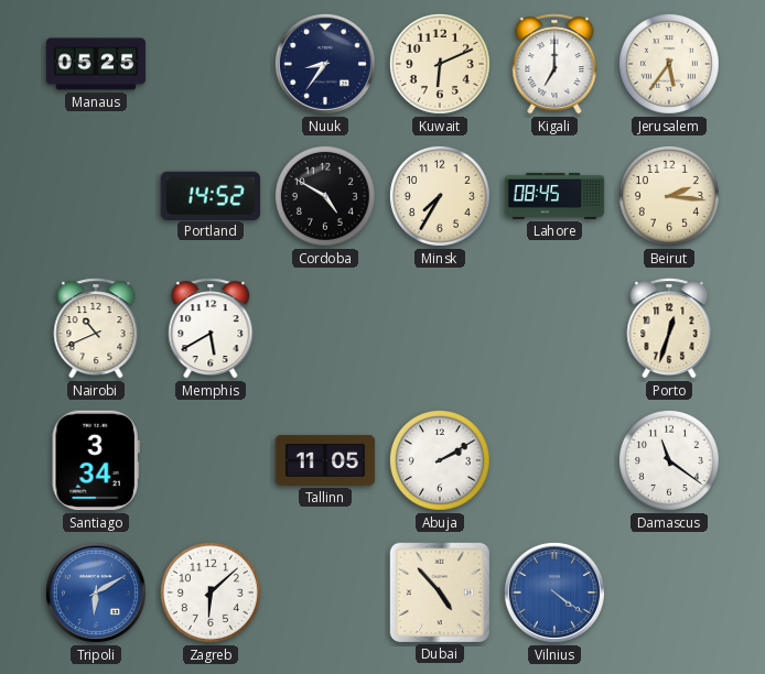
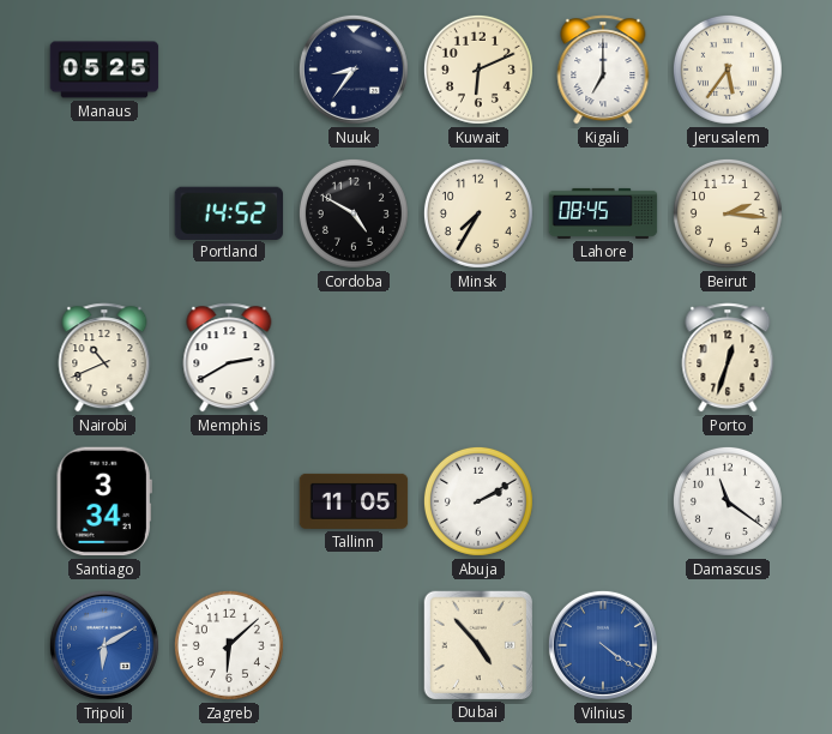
Memphis: 5:40 -> 2:40
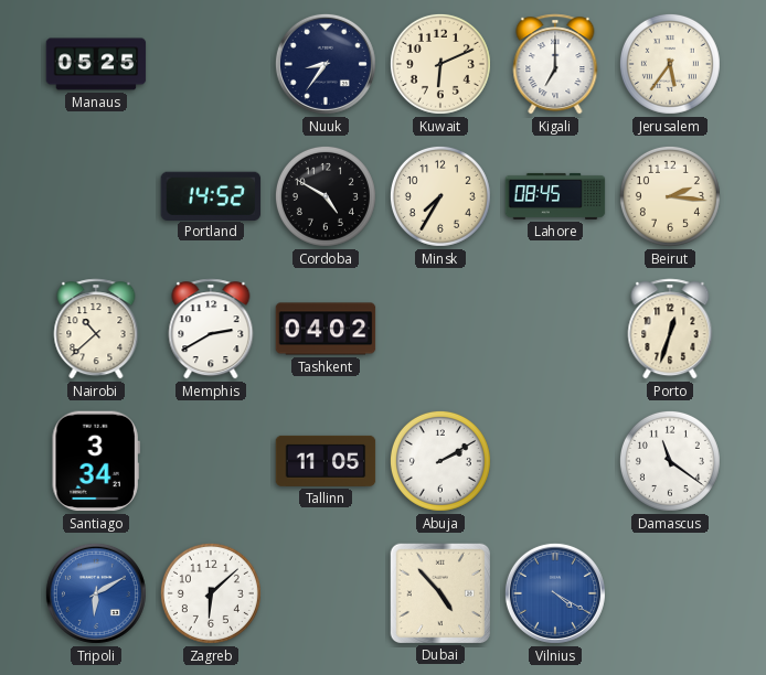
Nairobi: 10:41 -> 10:38
Tashkent: none -> 04:02
Vilnius: 4:21 -> 4:20
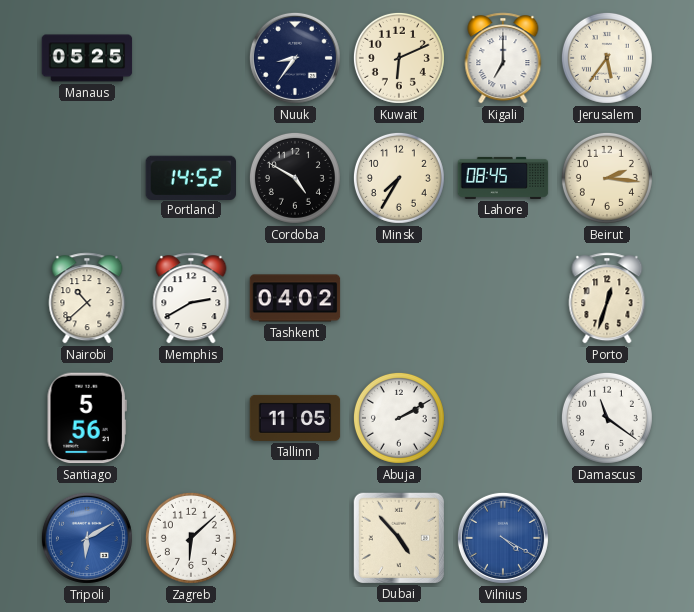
Santiago: 3:34 -> 5:56
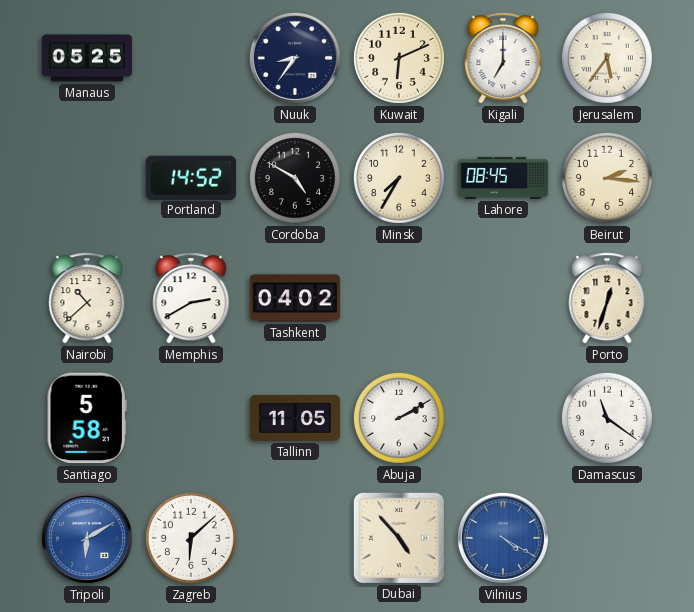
Santiago: 5:56 -> 5:58
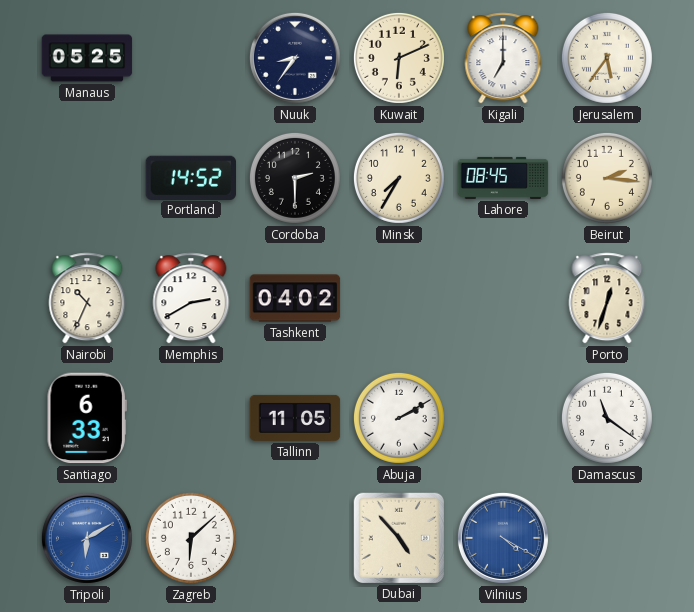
Cordoba: 4:50 -> 2:30
Nairobi: 10:38 -> 10:34
Santiago: 5:58 -> 6:33
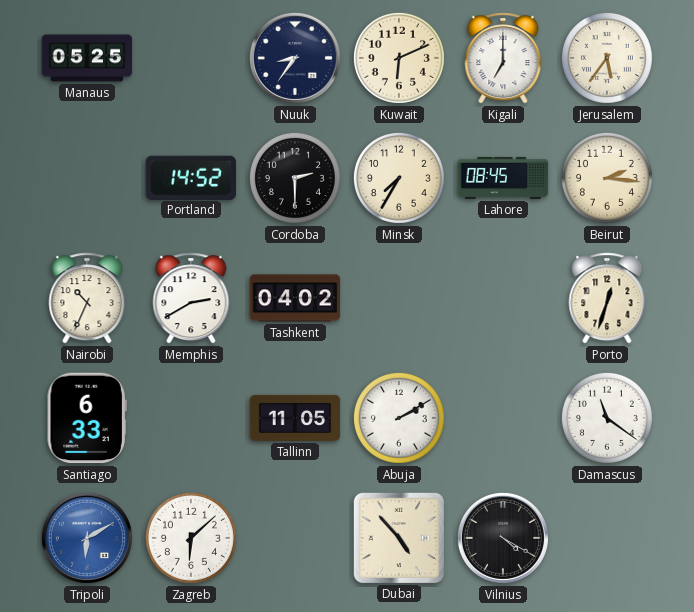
Vilnius dial: blue -> black
